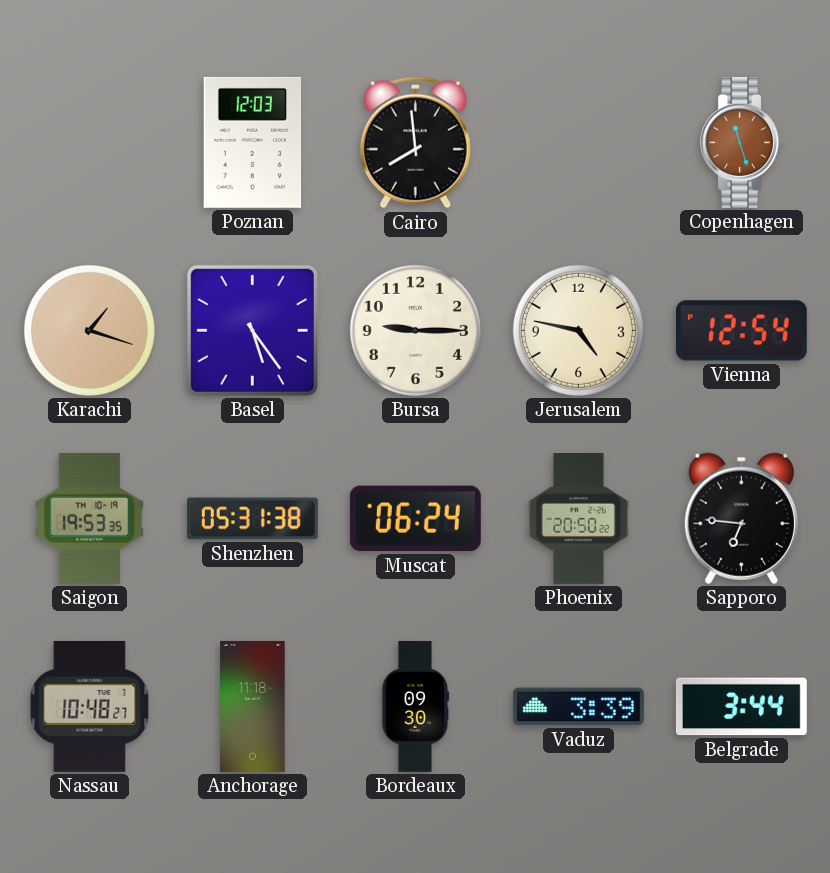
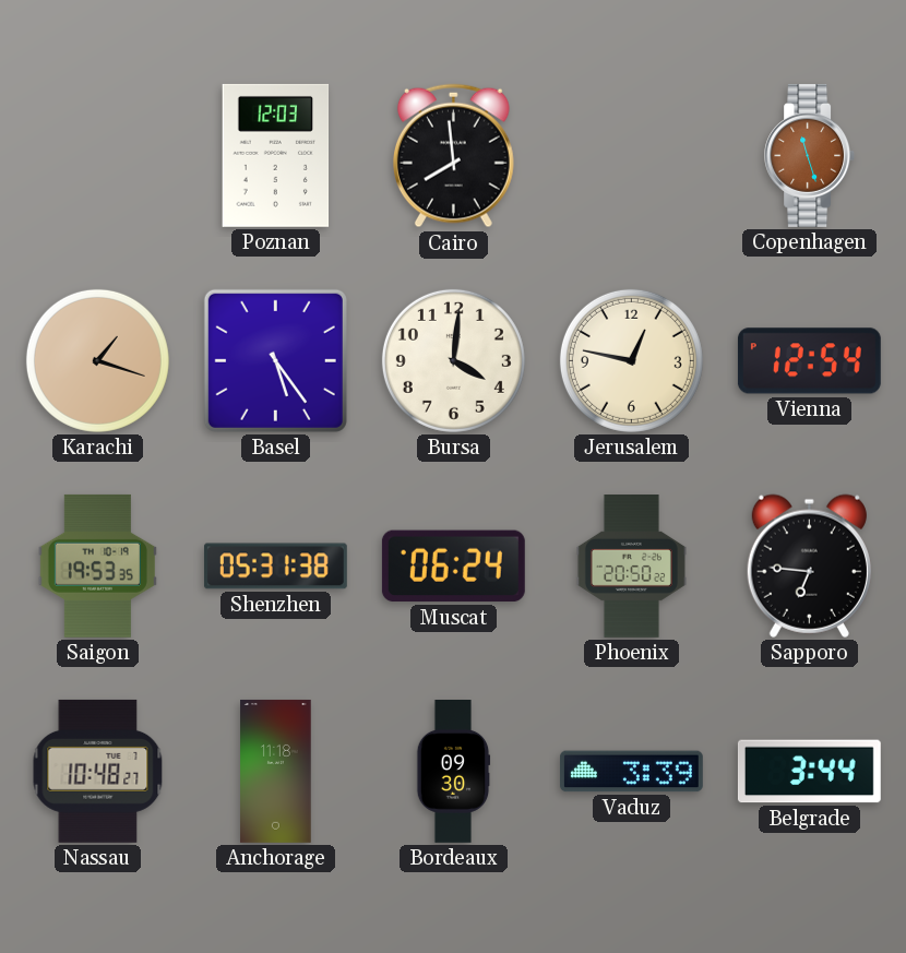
Bursa: 9:15 -> 4:01
Jerusalem: 4:47 -> 12:47
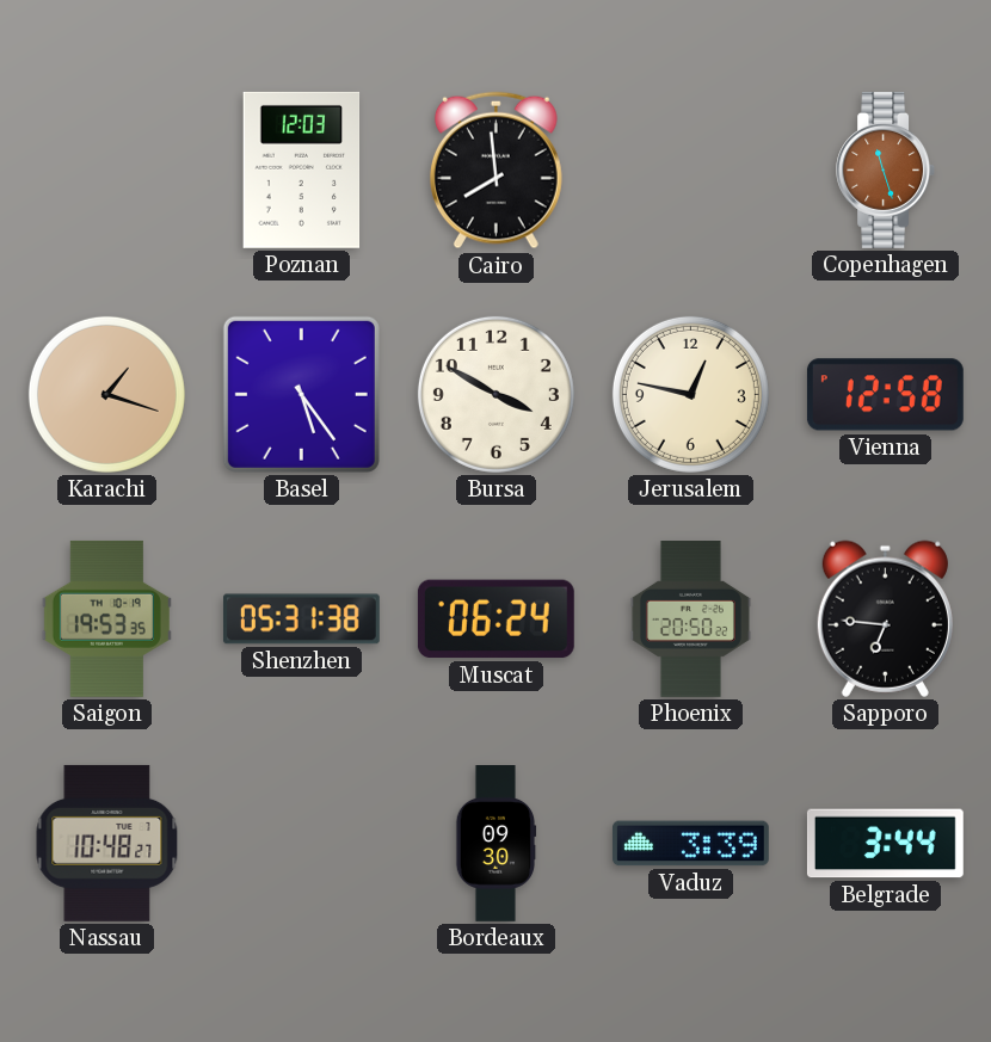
Bursa: 4:01 -> 3:50
Vienna: 12:54 -> 12:58
Anchorage: 11:18 -> none
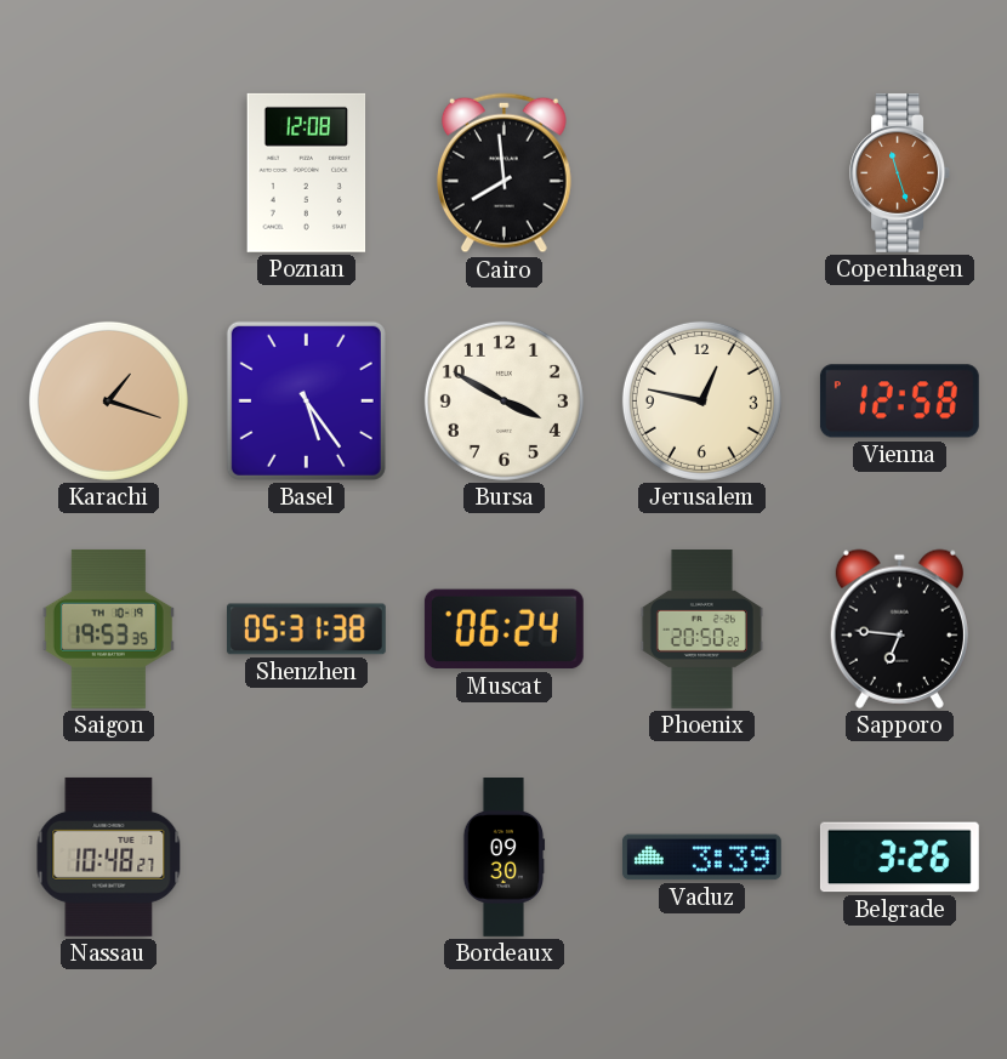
Poznan: 12:03 -> 12:08
Belgrade: 3:44 -> 3:26
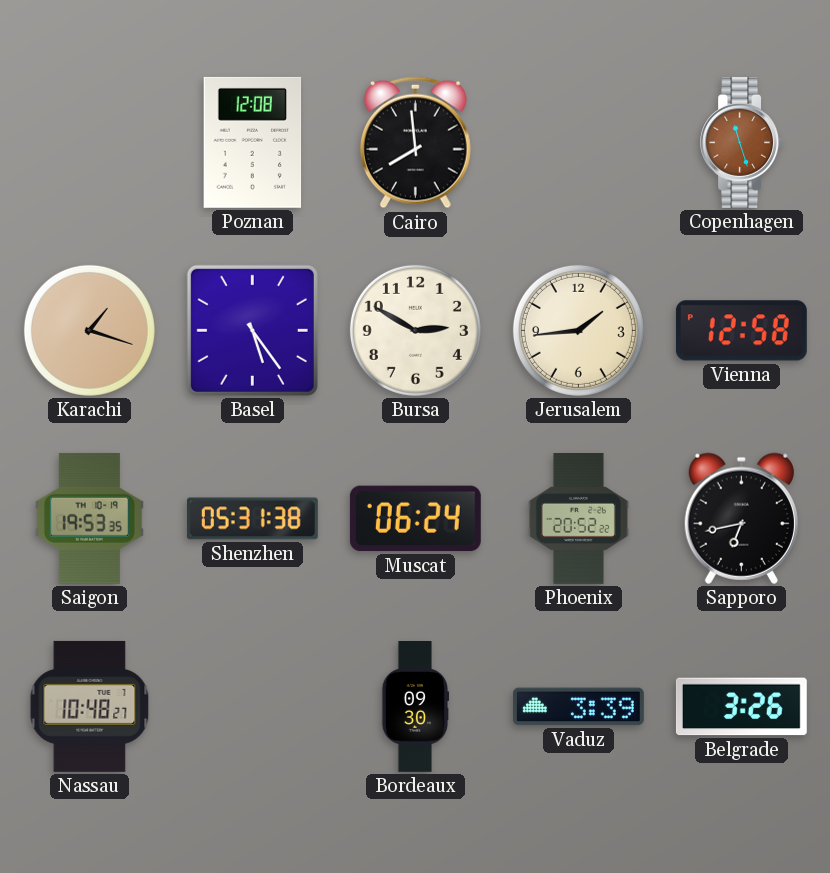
Bursa: 3:50 -> 2:50
Jerusalem: 12:47 -> 1:44
Phoenix: 20:50 -> 20:52
Sapporo: 6:46 -> 6:43
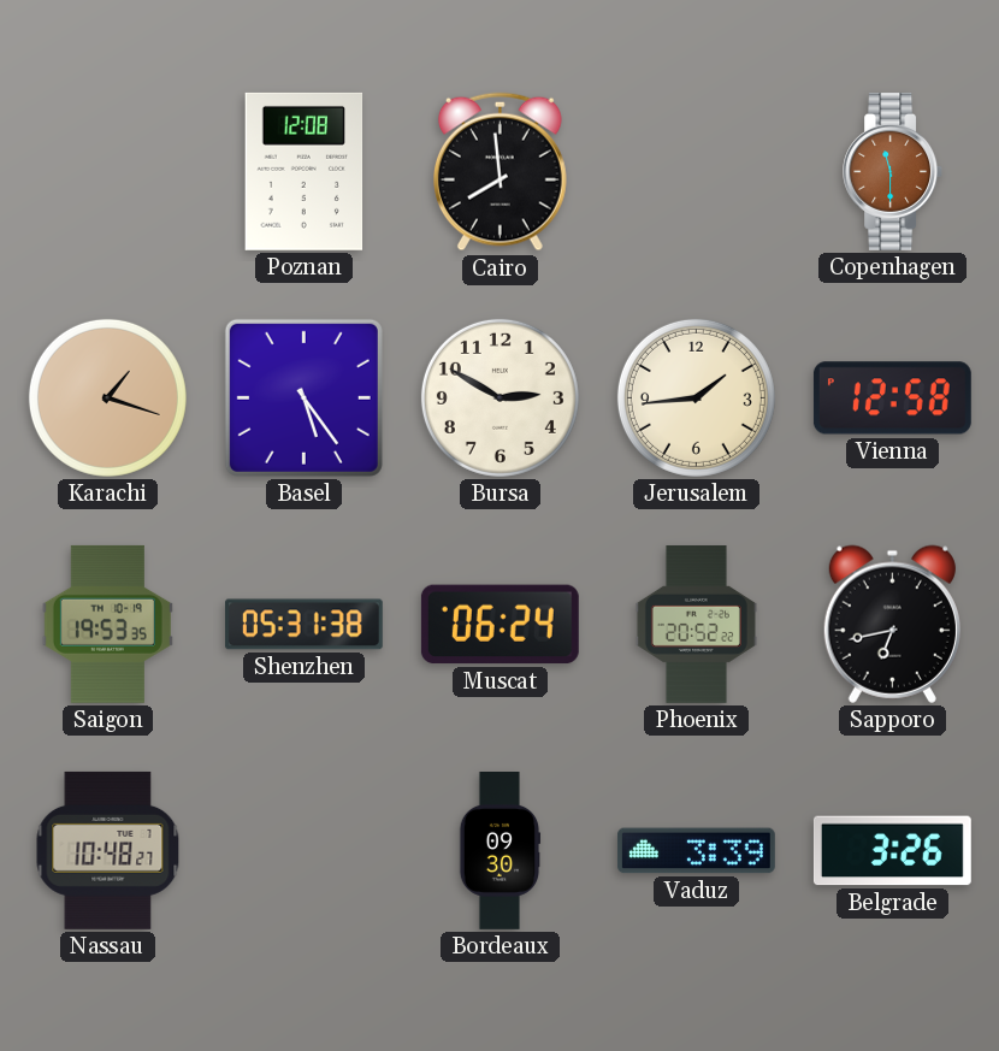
Copenhagen: 11:27 -> 11:30
